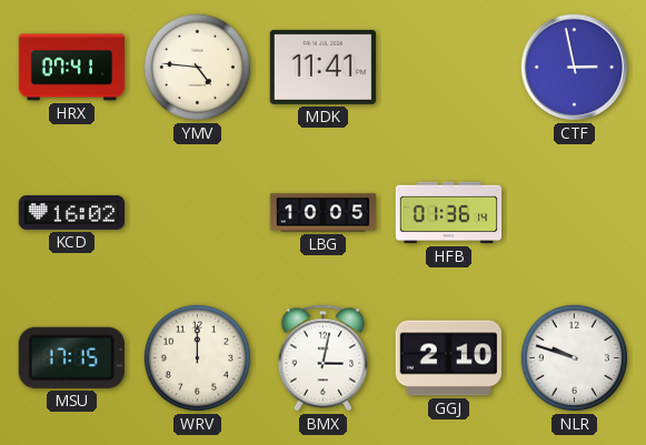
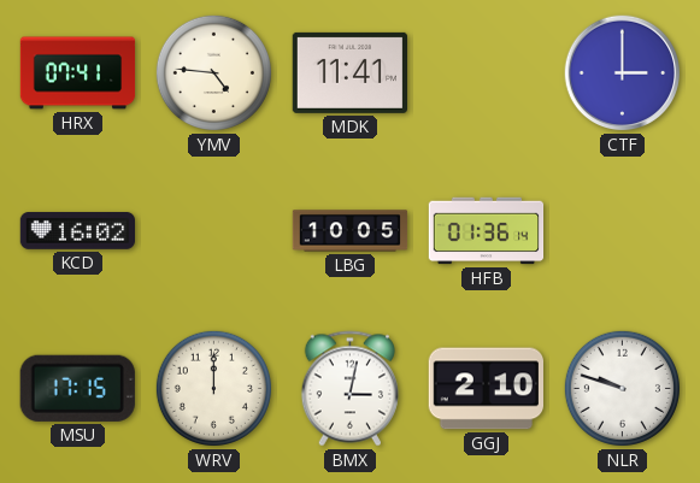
CTF: 2:58 -> 3:00
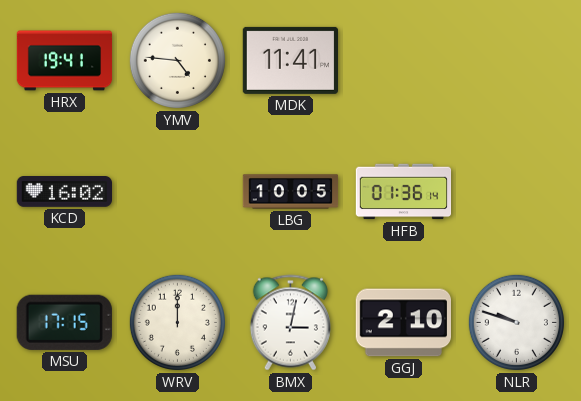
HRX: 07:41 -> 19:41
CTF: 3:00 -> none
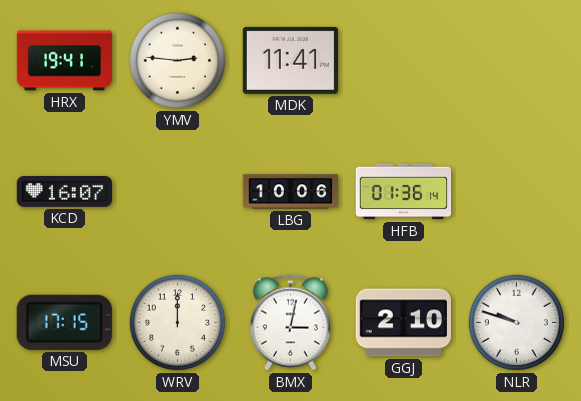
YMV: 4:46 -> 2:46
KCD: 16:02 -> 16:07
LBG: 10:05 -> 10:06
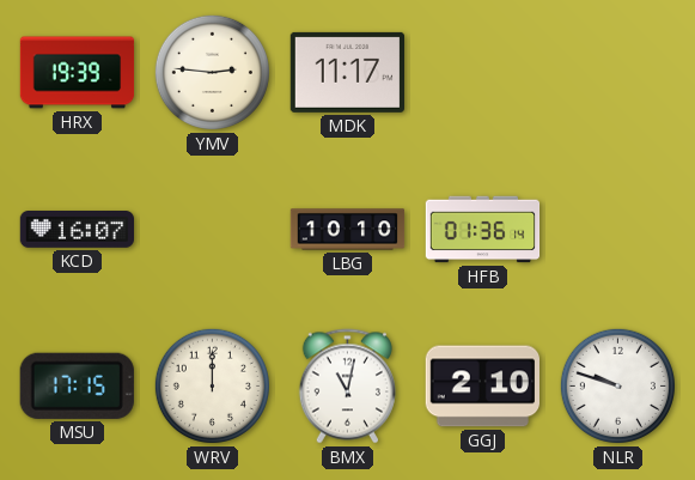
HRX: 19:41 -> 19:39
MDK: 11:41 -> 11:17
LBG: 10:06 -> 10:10
BMX: 3:02 -> 11:02
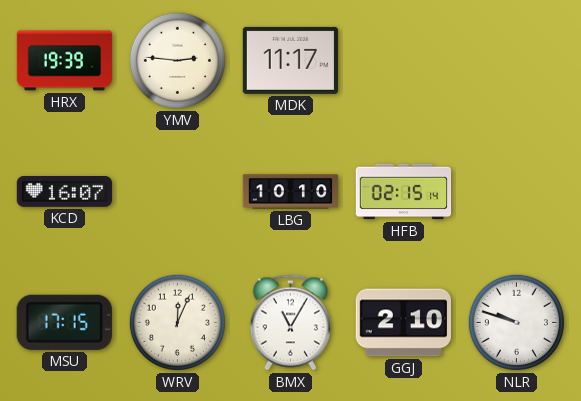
HFB: 01:36 -> 02:15
WRV: 12:00 -> 12:04
BMX: 11:02 -> 11:05
